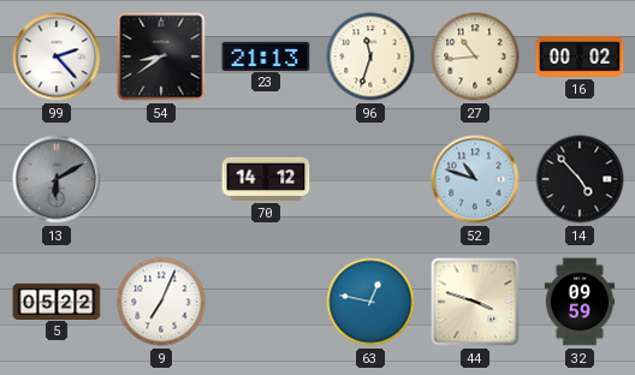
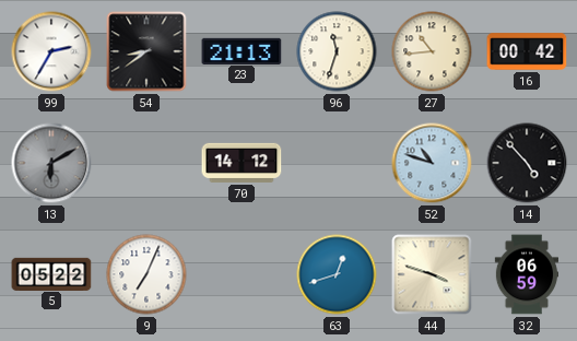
99: 2:23 -> 2:35
16: 00:02 -> 00:42
63: 12:47 -> 12:42
32: 09:59 -> 06:59
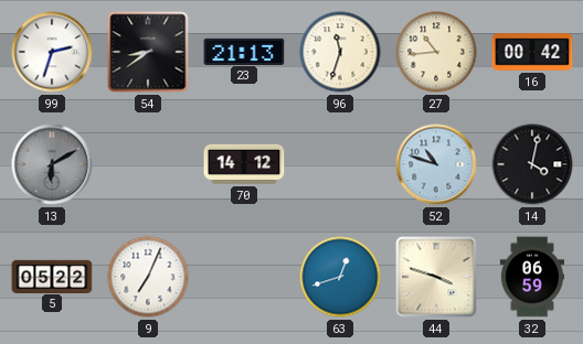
99: 2:35 -> 2:33
14: 4:53 -> 4:02
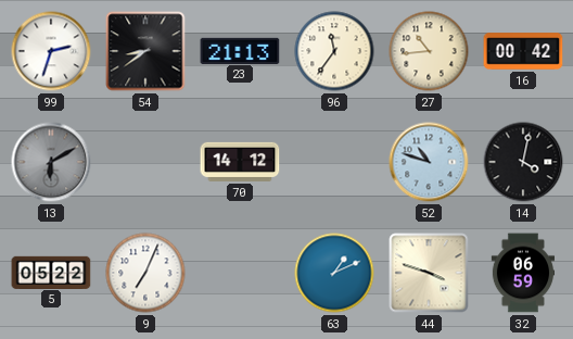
96: 11:33 -> 11:36
63: 12:42 -> 1:11
